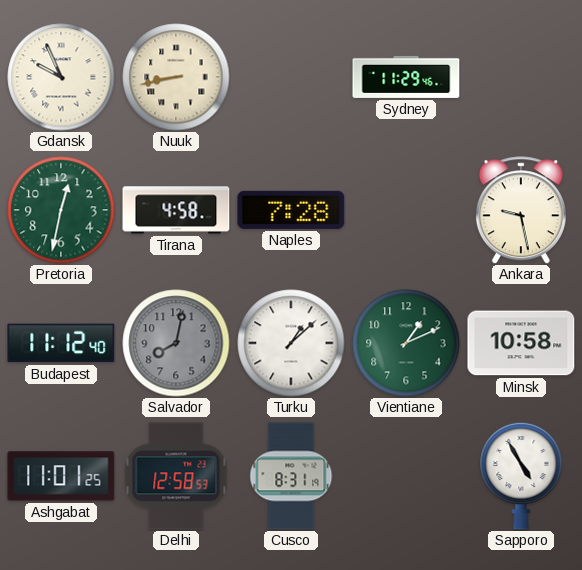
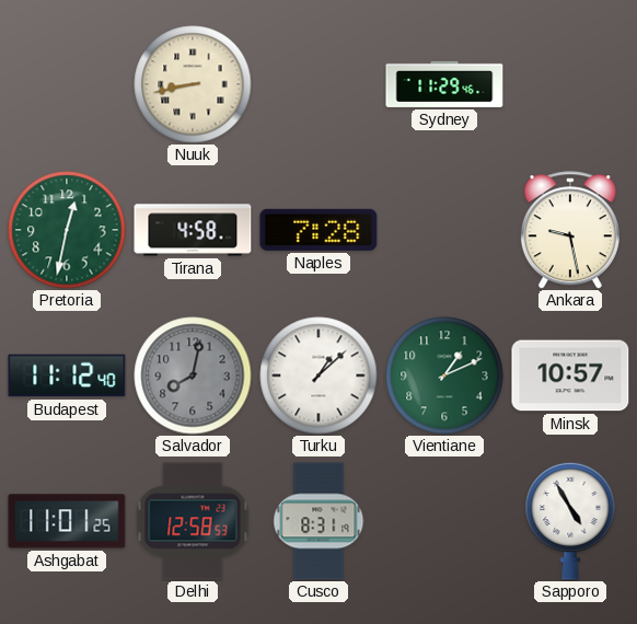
Gdansk: 9:56 -> none
Minsk: 10:58 -> 10:57
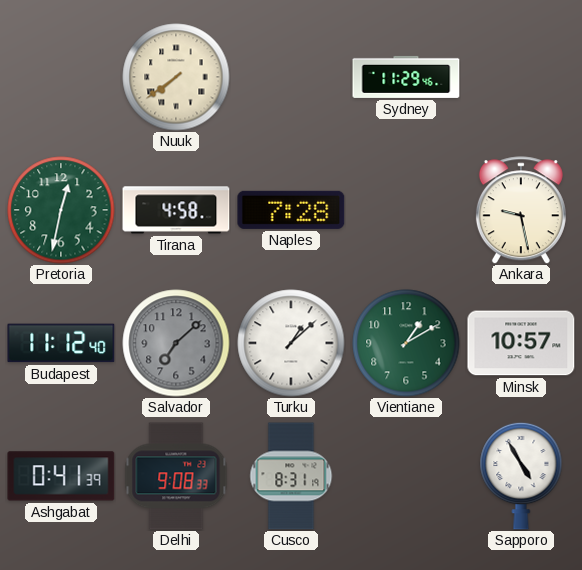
Nuuk: 8:43 -> 7:39
Salvador: 8:02 -> 7:08
Vientiane: 1:11 -> 1:10
Ashgabat: 11:01 -> 0:41
Delhi: 12:58 -> 9:08
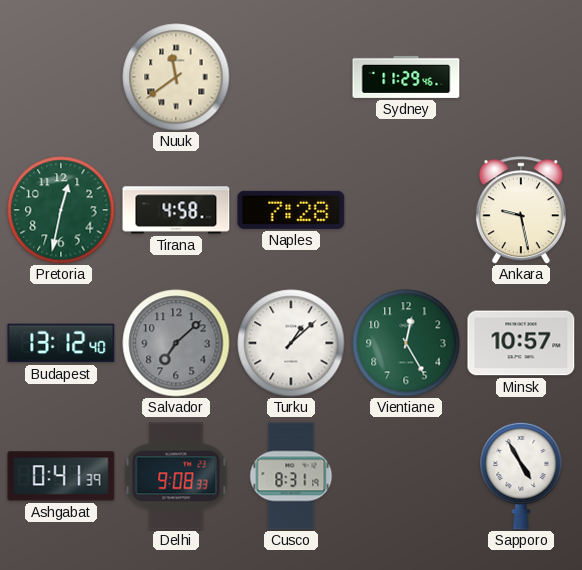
Nuuk: 7:39 -> 11:39
Budapest: 11:12 -> 13:12
Vientiane: 1:10 -> 12:25
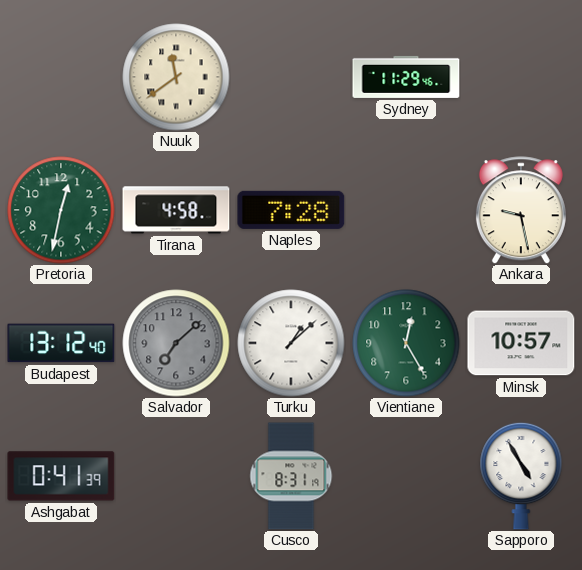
Delhi: 9:08 -> none
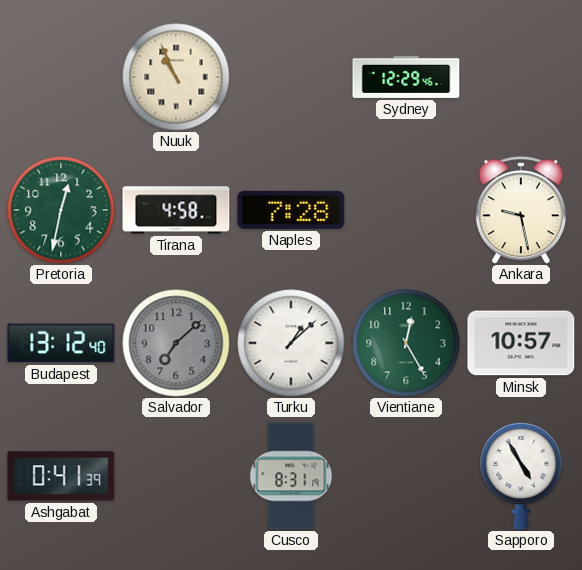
Nuuk: 11:39 -> 10:56
Sydney: 11:29 -> 12:29
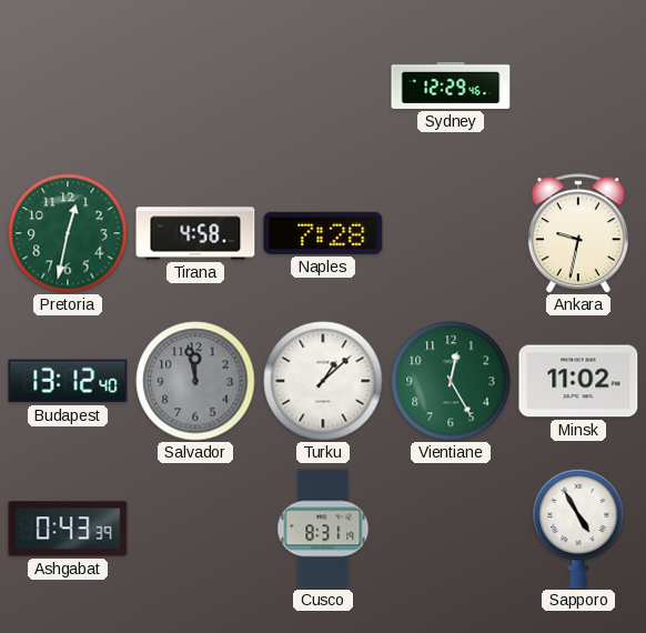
Nuuk: 10:56 -> none
Ankara: 9:28 -> 9:32
Salvador: 7:08 -> 11:58
Minsk: 10:57 -> 11:02
Ashgabat: 0:41 -> 0:43
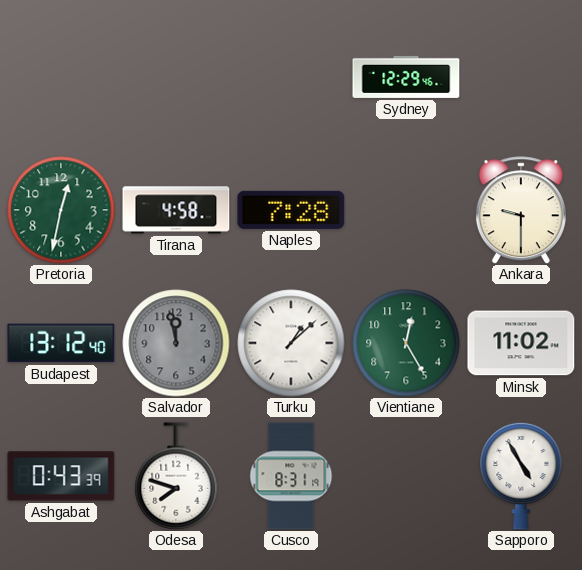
Ankara: 9:32 -> 9:30
Odesa: none -> 7:48
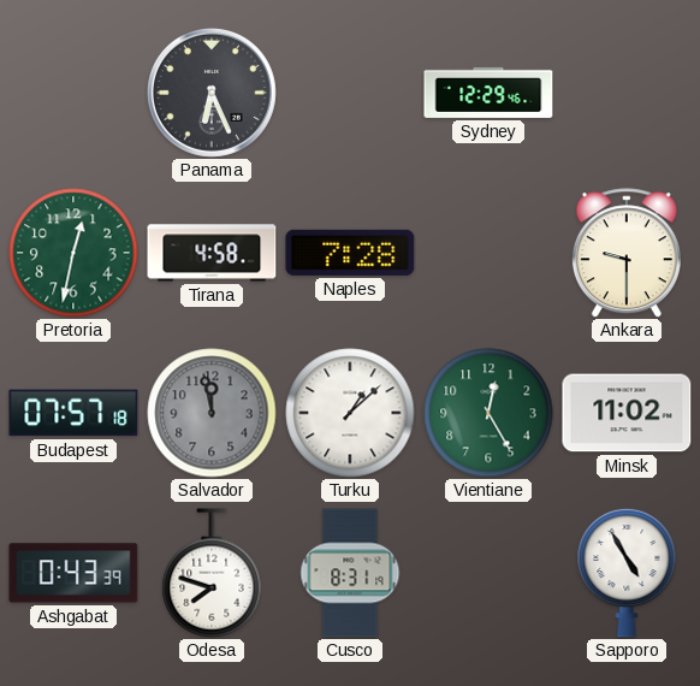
Panama: none -> 6:26
Budapest: 13:12 -> 07:57
